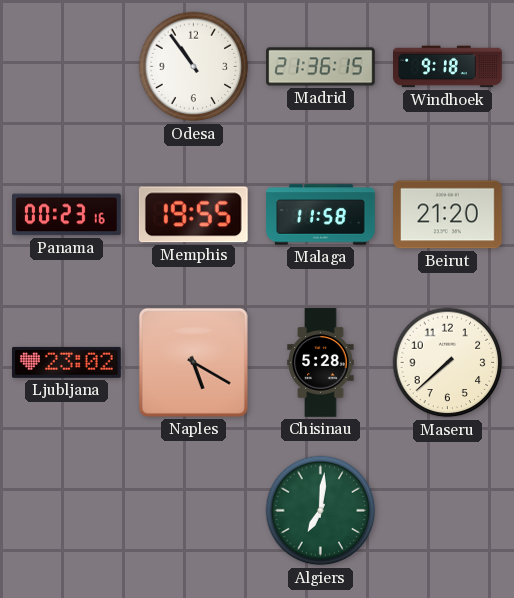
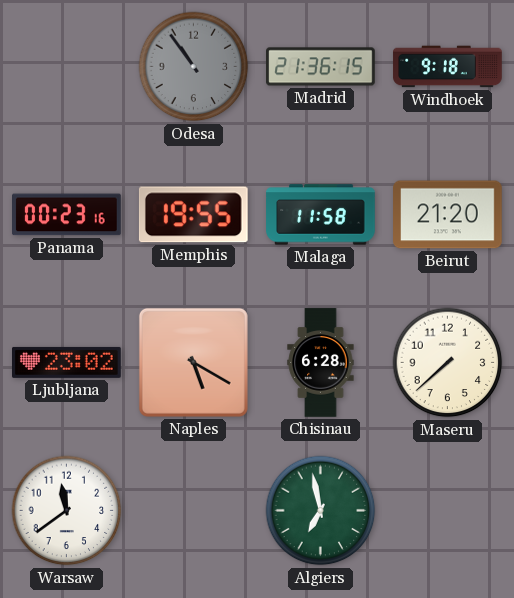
Odesa dial: white -> grey
Chisinau: 5:28 -> 6:28
Warsaw: none -> 11:39
Algiers: 7:01 -> 6:58
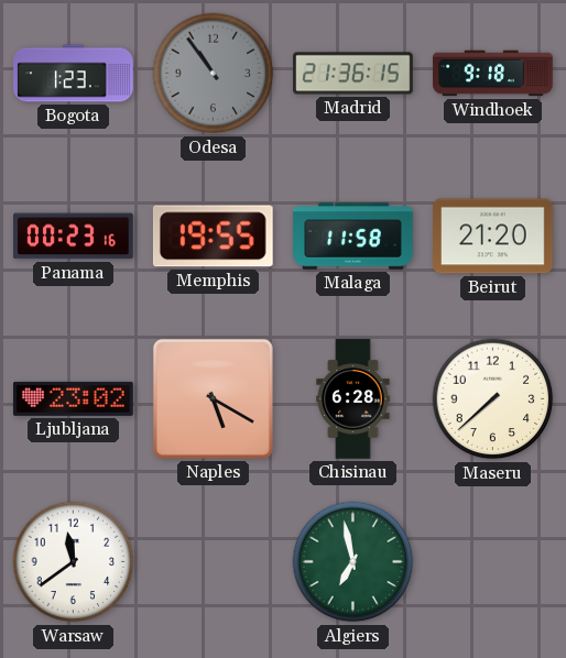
Bogota: none -> 1:23
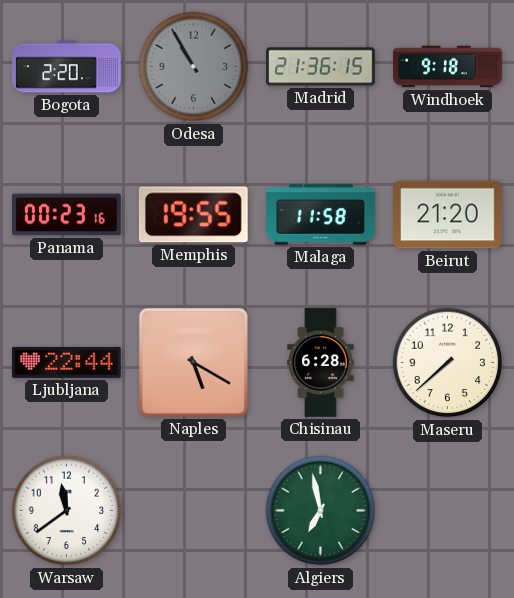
Bogota: 1:23 -> 2:20
Odesa: 10:54 -> 10:55
Ljubljana: 23:02 -> 22:44
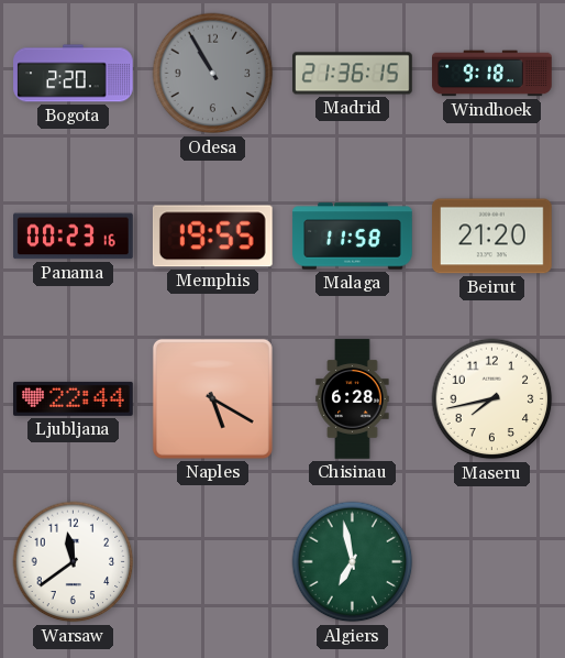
Maseru: 7:38 -> 7:43
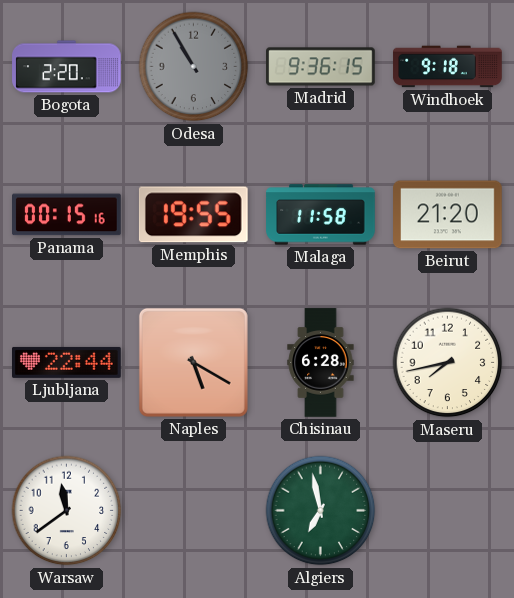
Madrid: 21:36 -> 9:36
Panama: 00:23 -> 00:15
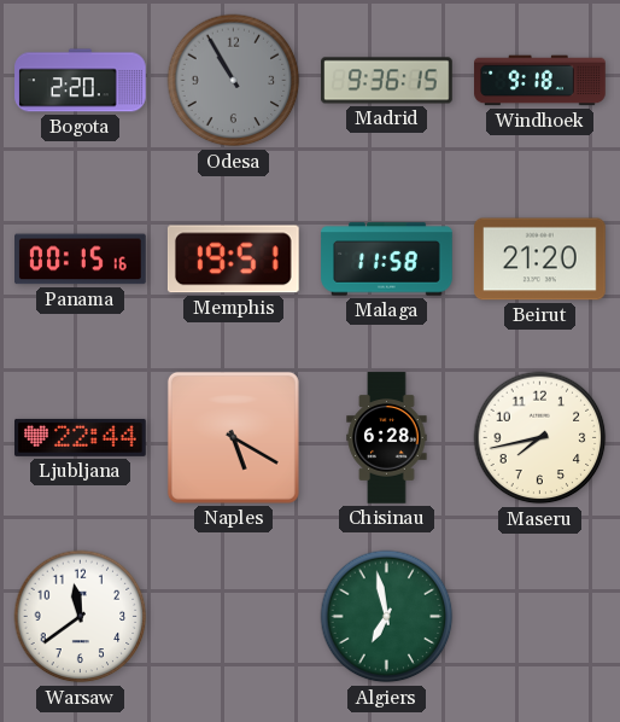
Memphis: 19:55 -> 19:51
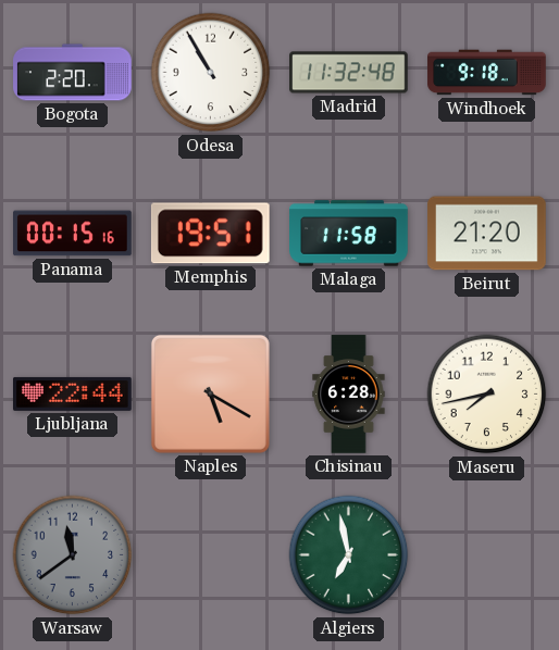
Odesa dial: grey -> white
Madrid: 9:36 -> 11:32
Warsaw dial: white -> grey
